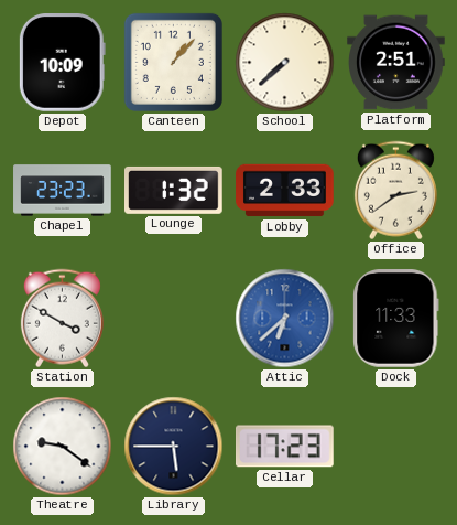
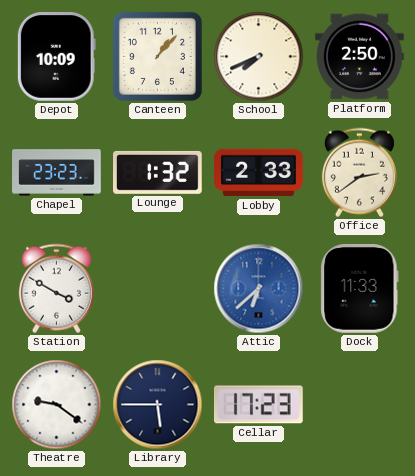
School: 7:38 -> 7:41
Platform: 2:51 -> 2:50
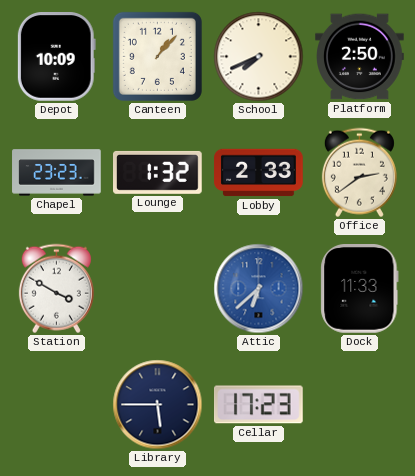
Theatre: 9:21 -> none
